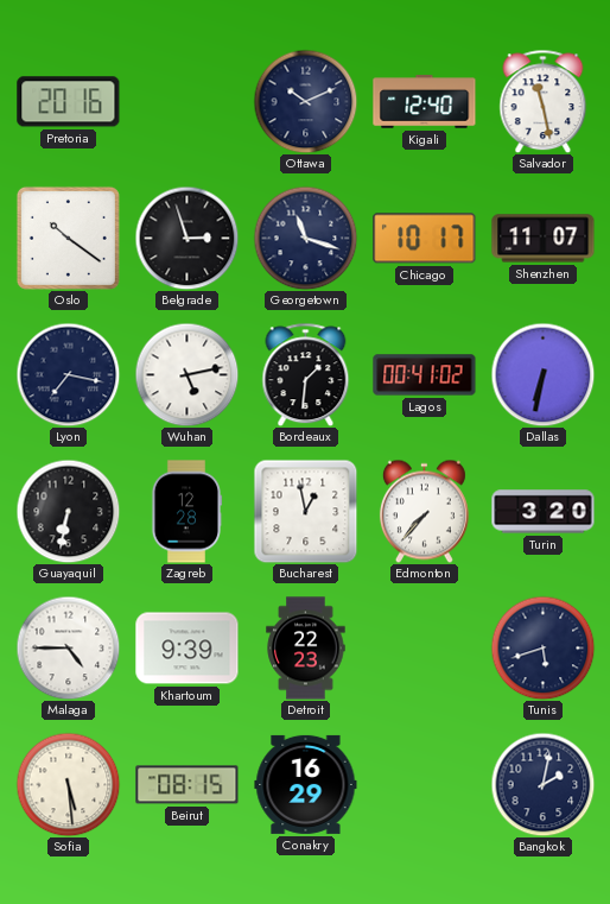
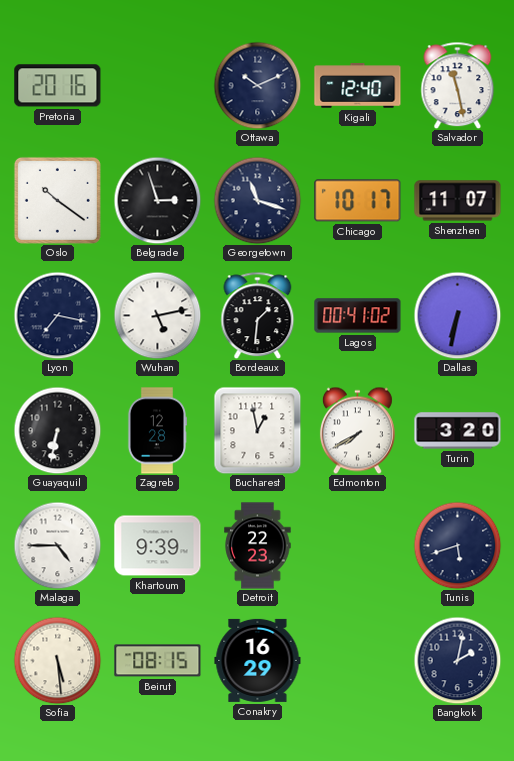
Edmonton: 7:37 -> 7:40
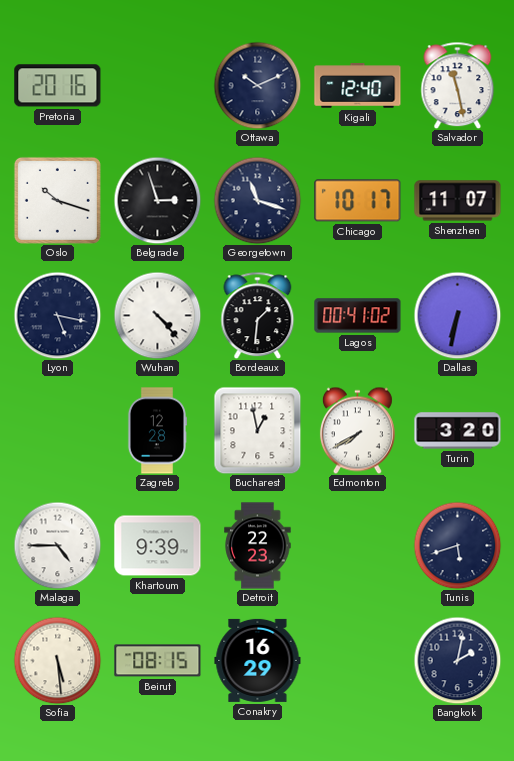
Oslo: 10:21 -> 10:18
Lyon: 7:17 -> 5:17
Wuhan: 5:13 -> 4:23
Guayaquil: 6:32 -> none
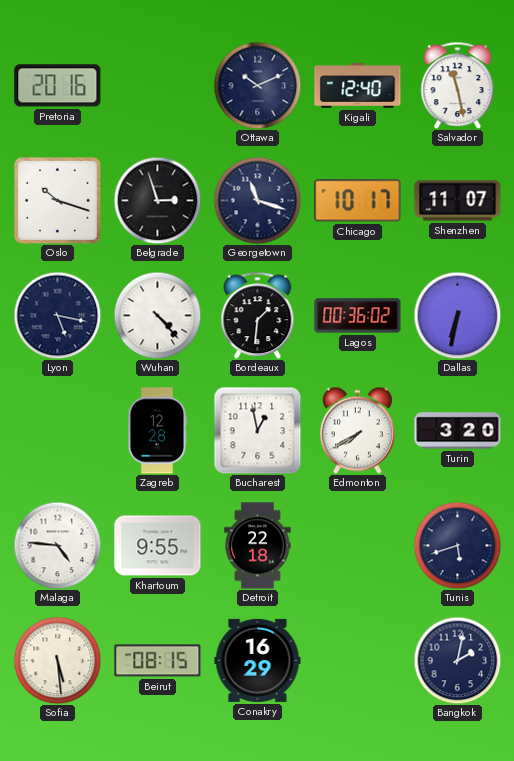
Lagos: 00:41 -> 00:36
Malaga: 4:45 -> 4:46
Khartoum: 9:39 -> 9:55
Detroit: 22:23 -> 22:18
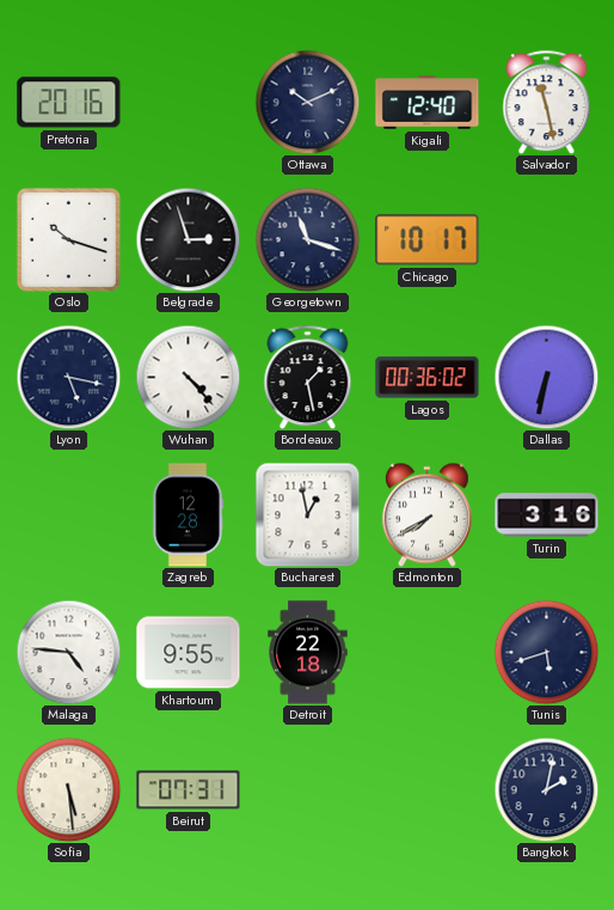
Shenzhen: 11:07 -> none
Bordeaux: 1:31 -> 1:28
Turin: 3:20 -> 3:16
Beirut: 08:15 -> 07:31
Conakry: 16:29 -> none
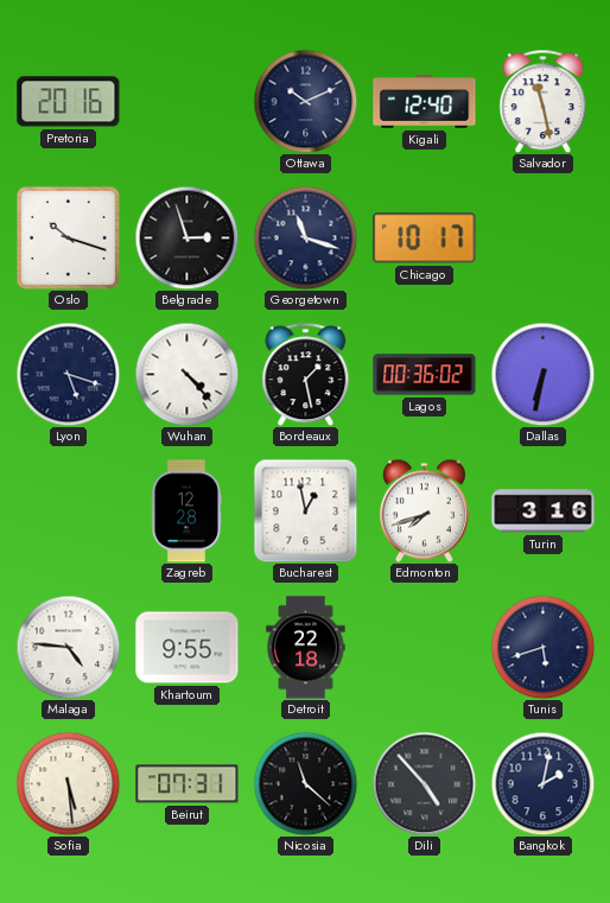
Lyon: 5:17 -> 5:18
Edmonton: 7:40 -> 7:42
Nicosia: none -> 11:22
Dili: none -> 4:53
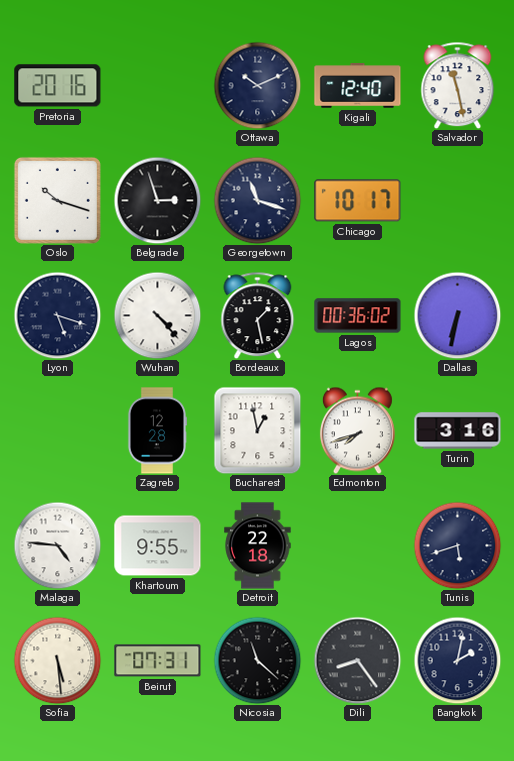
Dili: 4:53 -> 8:24
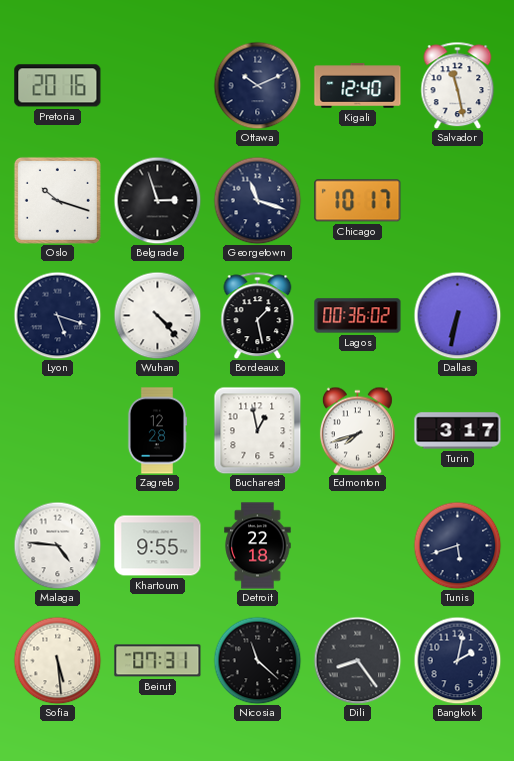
Turin: 3:16 -> 3:17
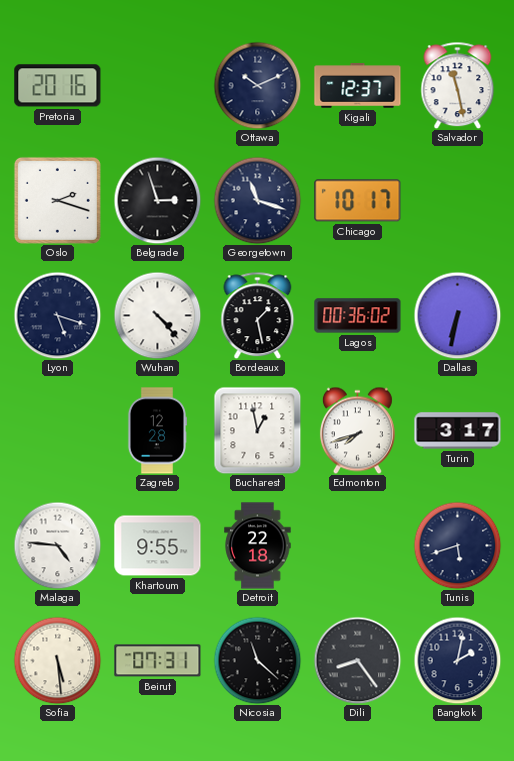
Kigali: 12:40 -> 12:37
Oslo: 10:18 -> 2:18
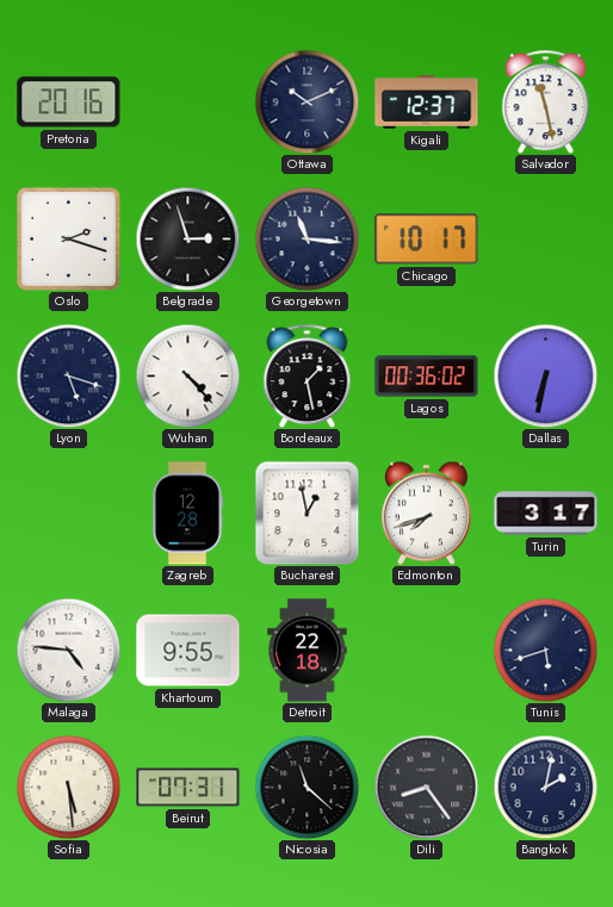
Georgetown: 11:18 -> 11:16
